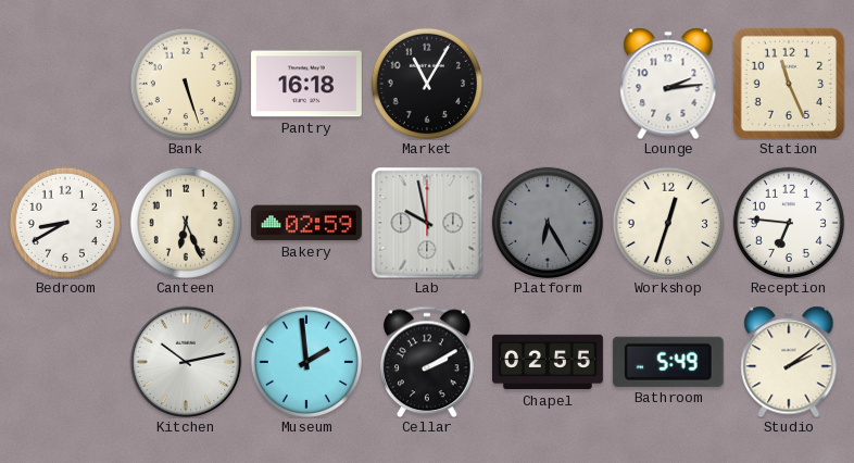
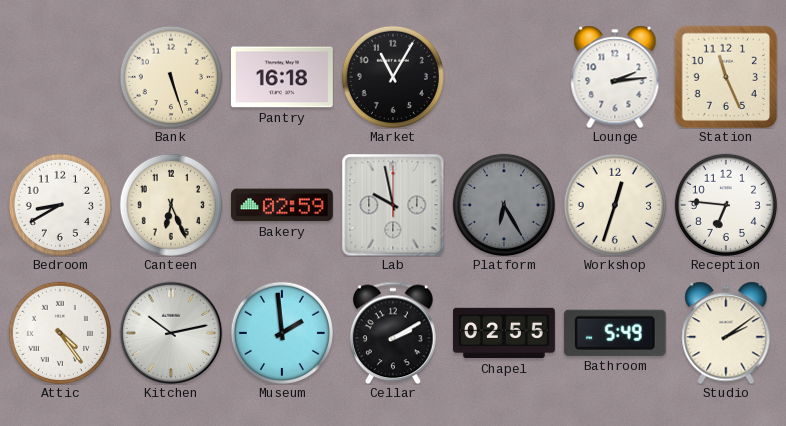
Attic: none -> 4:24
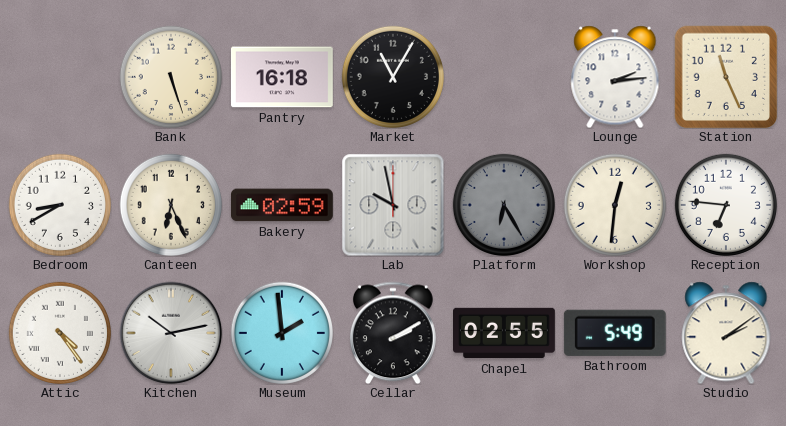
Workshop: 12:33 -> 12:31
